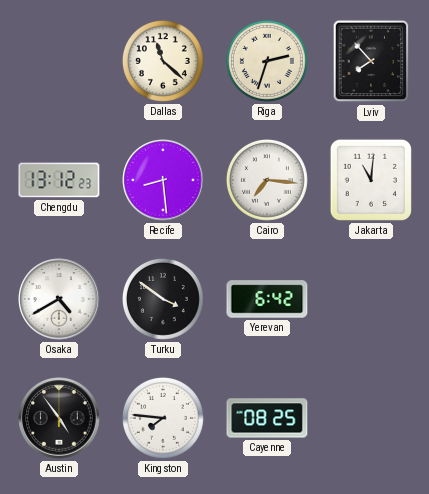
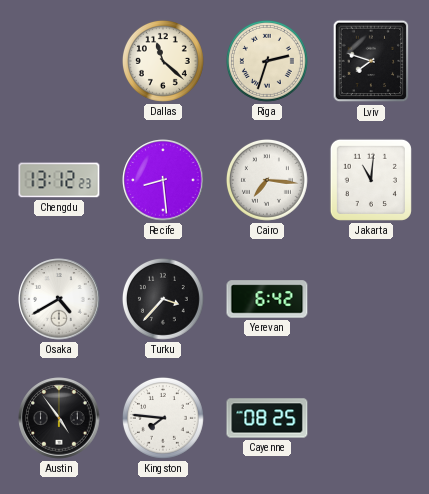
Lviv: 7:53 -> 7:48
Turku: 3:51 -> 3:37
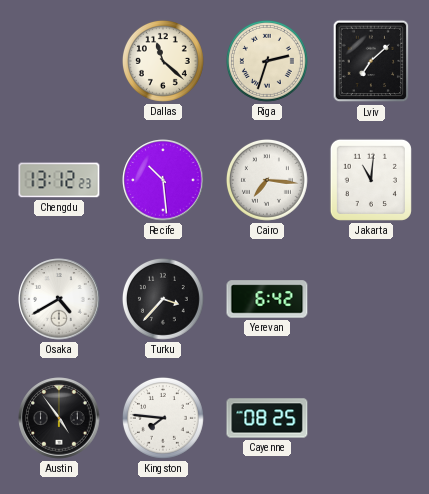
Lviv: 7:48 -> 7:08
Recife: 8:29 -> 10:29
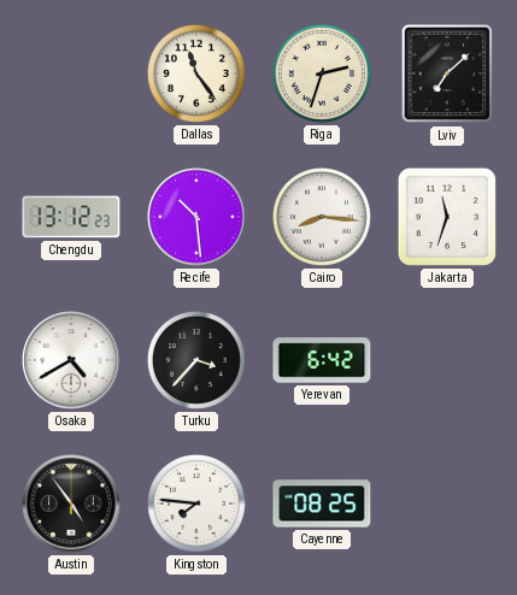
Dallas: 11:22 -> 11:24
Cairo: 7:16 -> 8:16
Jakarta: 11:01 -> 11:33
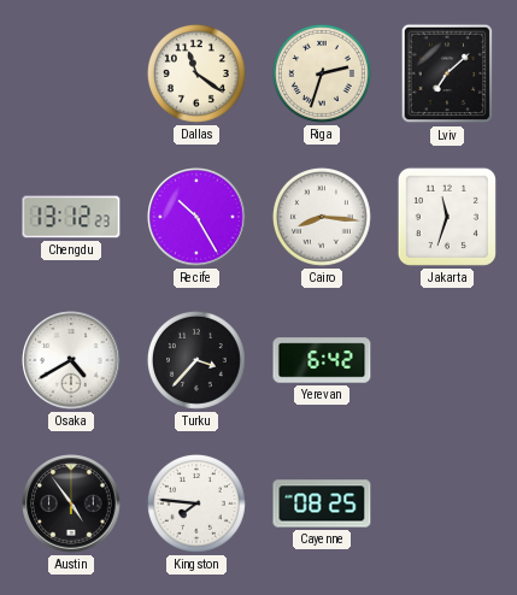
Dallas: 11:24 -> 11:21
Recife: 10:29 -> 10:25
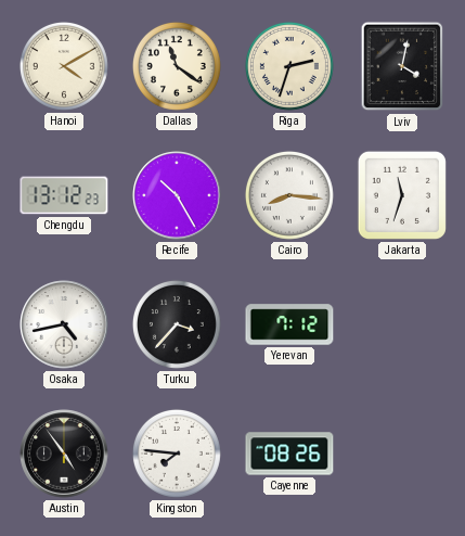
Hanoi: none -> 4:10
Lviv: 7:08 -> 4:02
Osaka: 4:40 -> 4:43
Yerevan: 6:42 -> 7:12
Cayenne: 08:25 -> 08:26
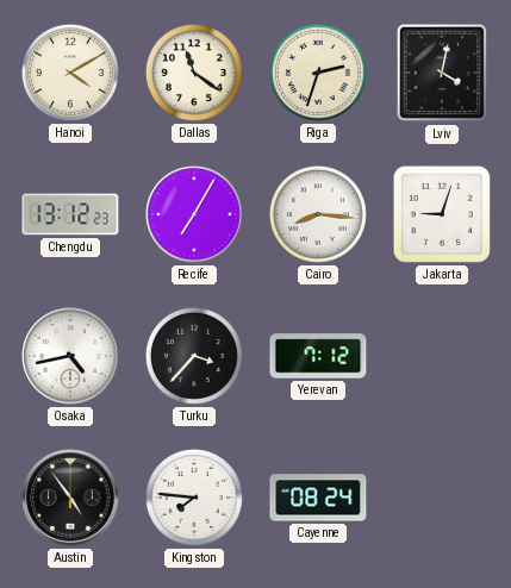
Recife: 10:25 -> 7:05
Jakarta: 11:33 -> 9:03
Cayenne: 08:26 -> 08:24
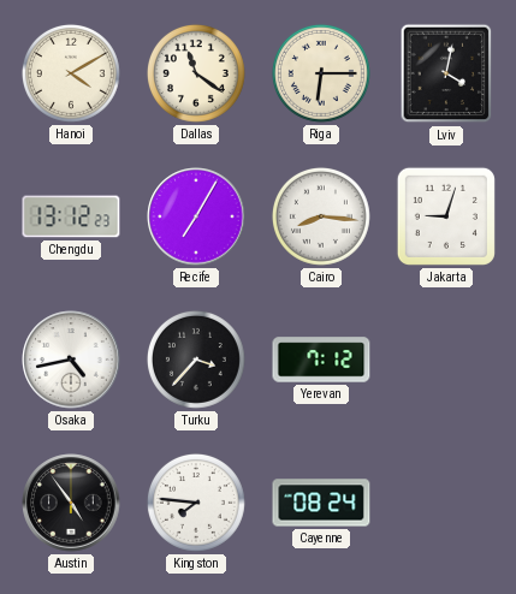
Riga: 2:33 -> 6:15
